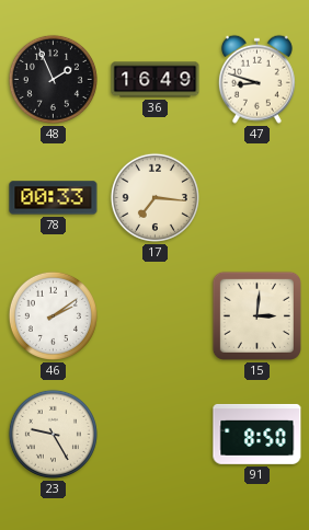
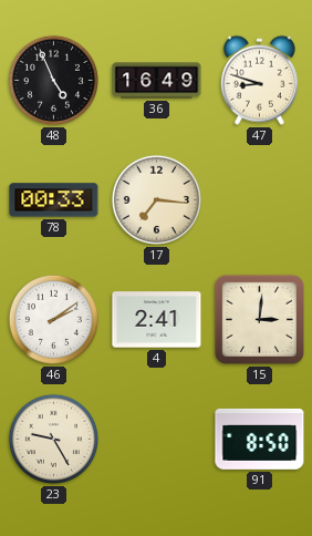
48: 1:56 -> 4:56
4: none -> 2:41
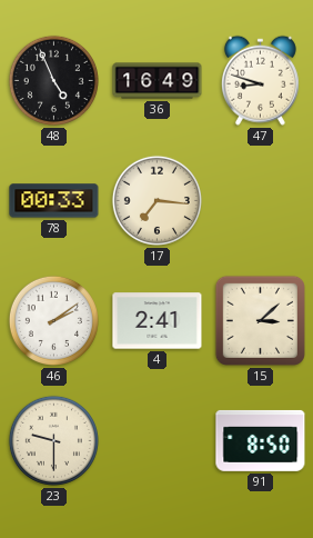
15: 3:01 -> 3:08
23: 9:25 -> 9:30
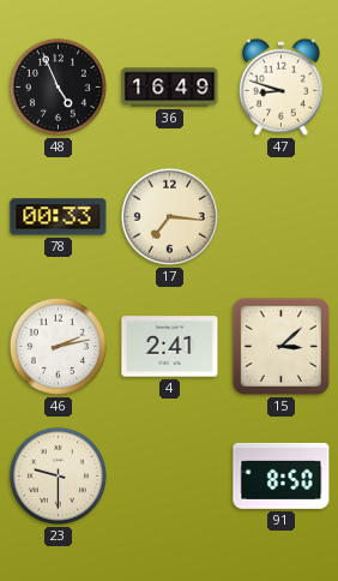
46: 2:09 -> 2:13
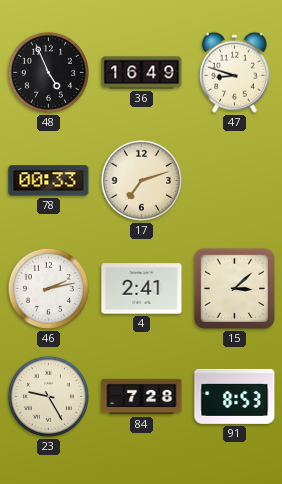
17: 7:16 -> 7:12
23: 9:30 -> 9:25
84: none -> 7:28
91: 8:50 -> 8:53
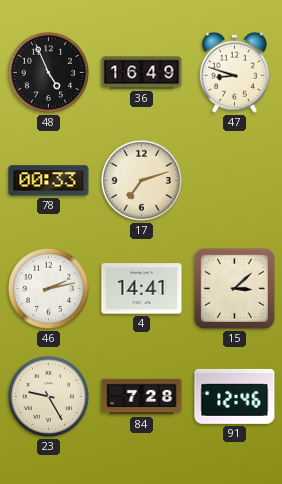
4: 2:41 -> 14:41
91: 8:53 -> 12:46
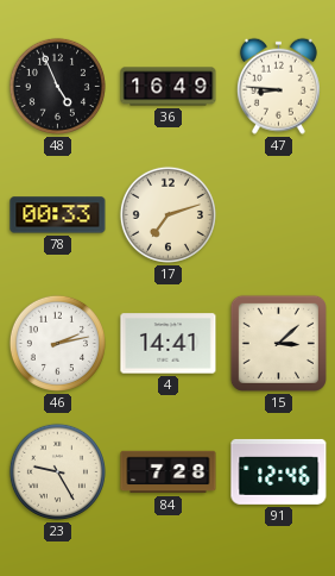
47: 8:48 -> 8:46
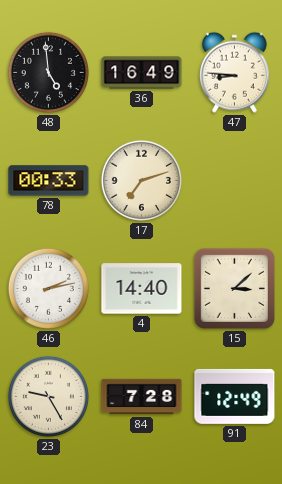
48: 4:56 -> 4:59
4: 14:41 -> 14:40
91: 12:46 -> 12:49
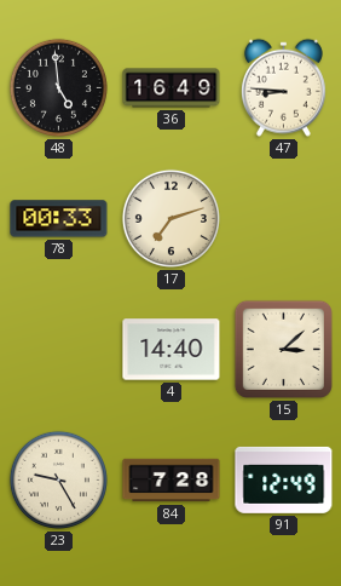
46: 2:13 -> none
